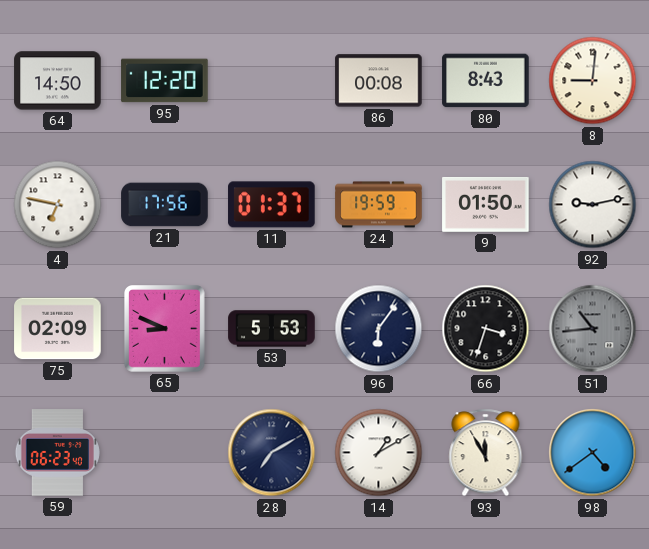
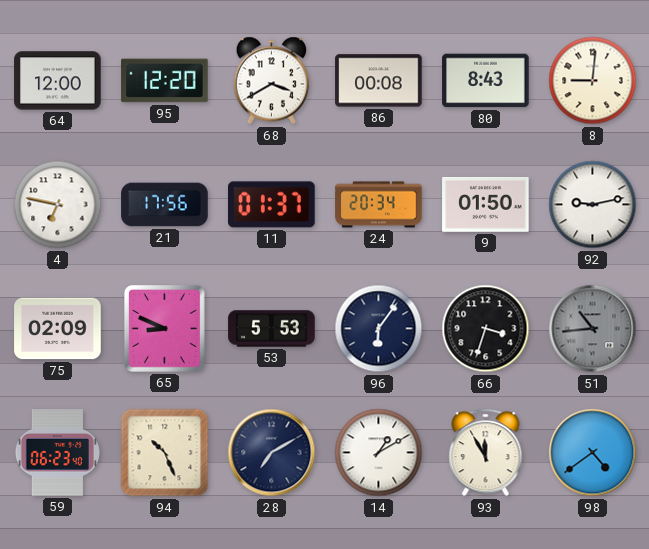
64: 14:50 -> 12:00
68: none -> 3:40
24: 19:59 -> 20:34
94: none -> 10:26
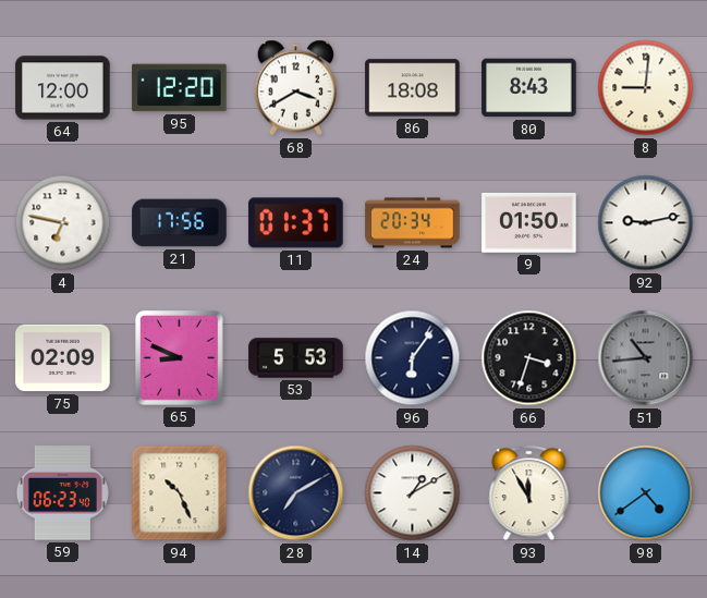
86: 00:08 -> 18:08
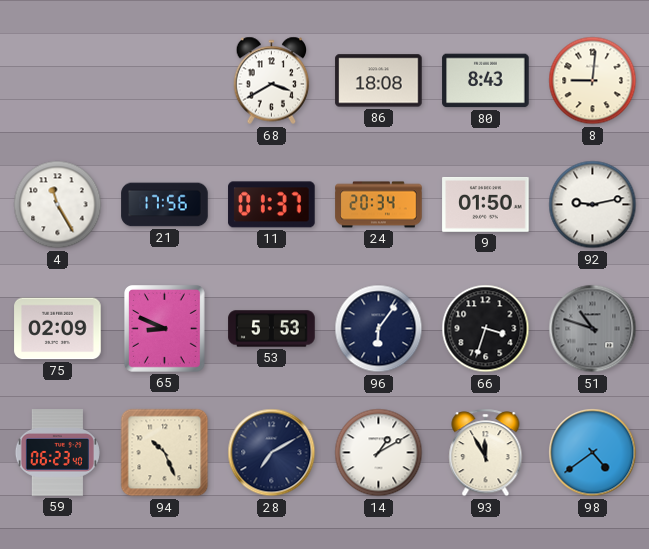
64: 12:00 -> none
95: 12:20 -> none
4: 6:47 -> 11:25
51: 10:44 -> 10:48
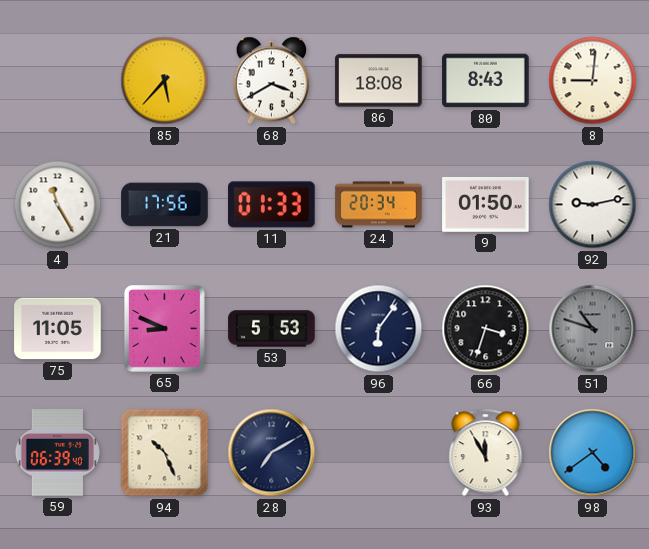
85: none -> 5:37
11: 01:37 -> 01:33
75: 02:09 -> 11:05
59: 06:23 -> 06:39
14: 1:10 -> none
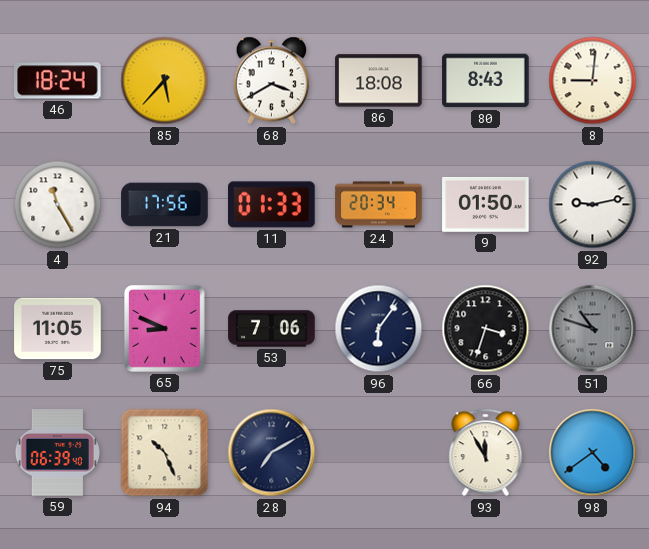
46: none -> 18:24
53: 5:53 -> 7:06
